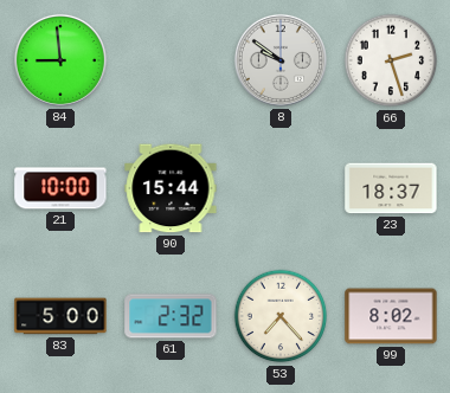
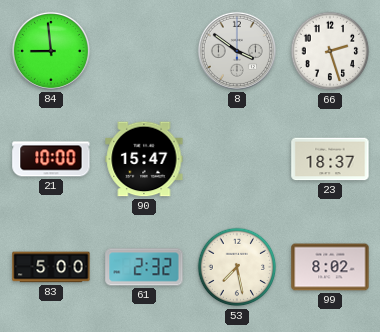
8: 9:51 -> 3:51
90: 15:44 -> 15:47
53: 7:23 -> 7:28
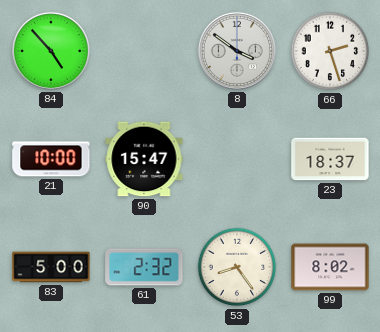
84: 8:59 -> 4:53
53: 7:28 -> 8:24
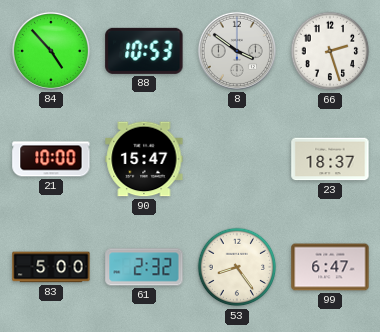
88: none -> 10:53
99: 8:02 -> 6:47
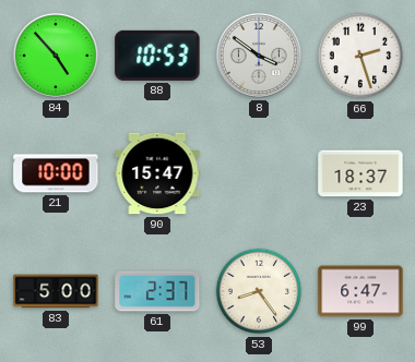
61: 2:32 -> 2:37
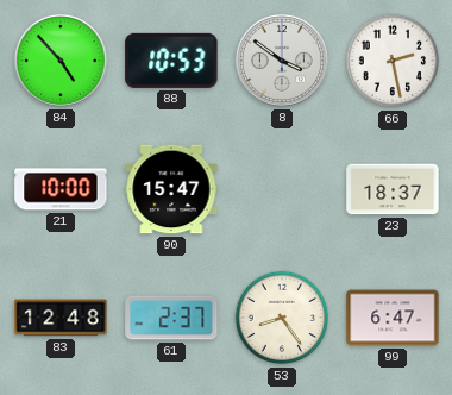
66: 2:27 -> 2:28
83: 5:00 -> 12:48
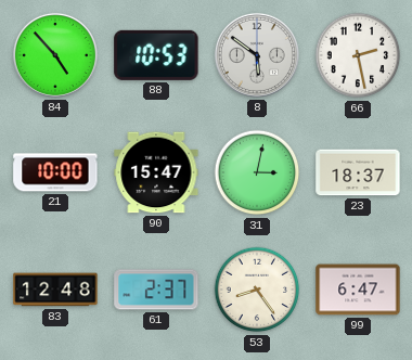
8: 3:51 -> 5:51
31: none -> 3:02
